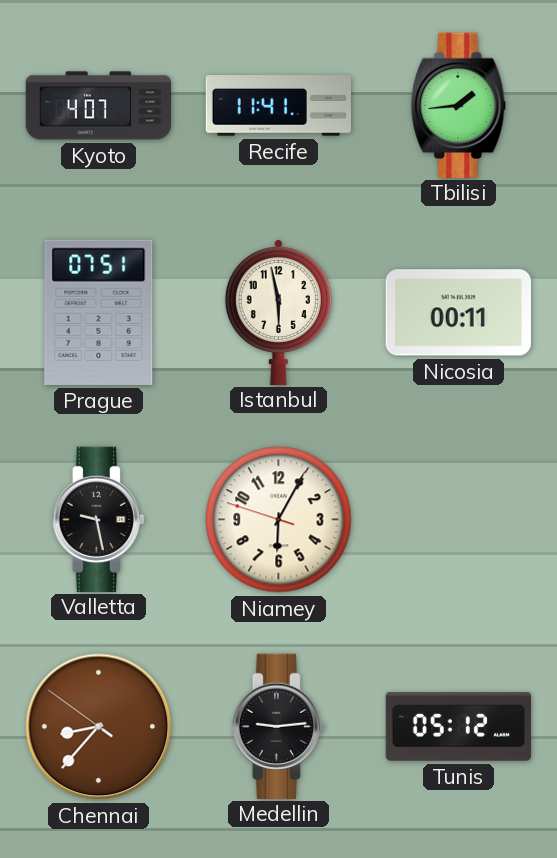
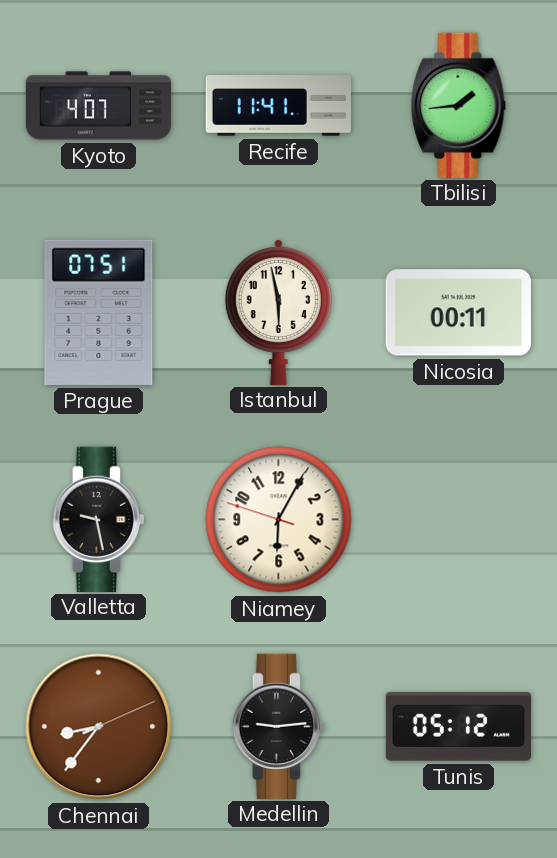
Chennai: 8:36:51 -> 8:36:11
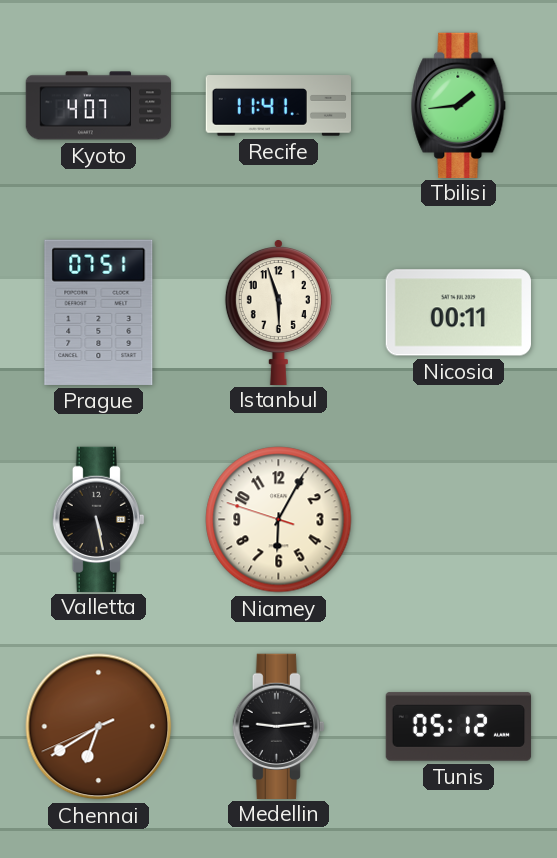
Istanbul: 5:58 -> 5:57
Valletta: 9:28 -> 5:28
Chennai: 8:36 -> 6:39
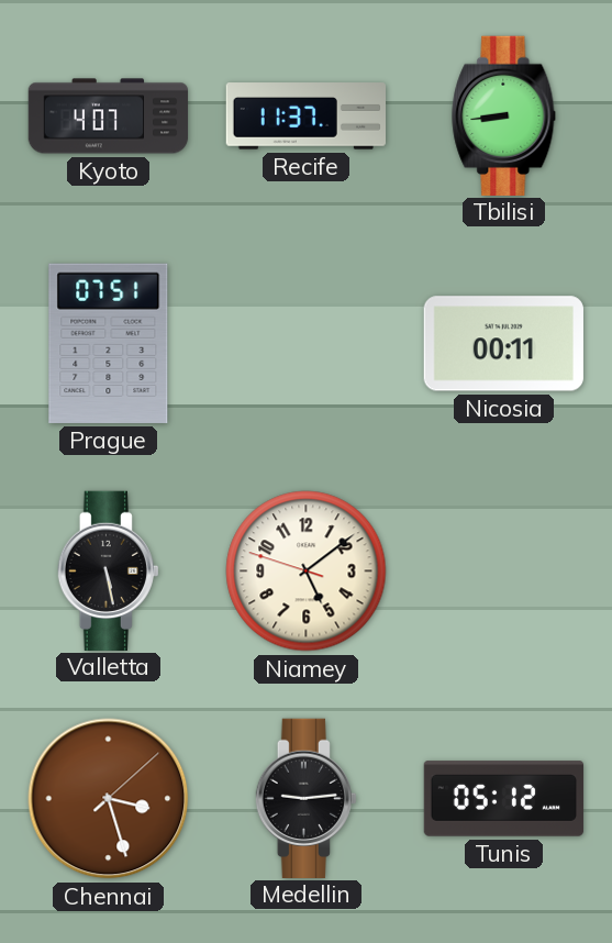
Recife: 11:41 -> 11:37
Tbilisi: 1:44 -> 8:44
Istanbul: 5:57 -> none
Niamey: 6:04 -> 5:08
Chennai: 6:39 -> 3:27
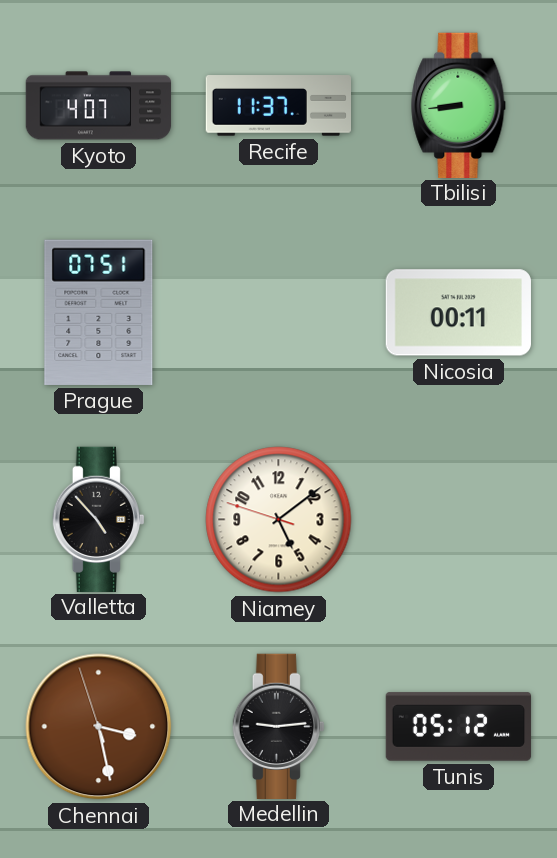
Valletta: 5:28 -> 4:53
Chennai: 3:27:08 -> 3:27:57
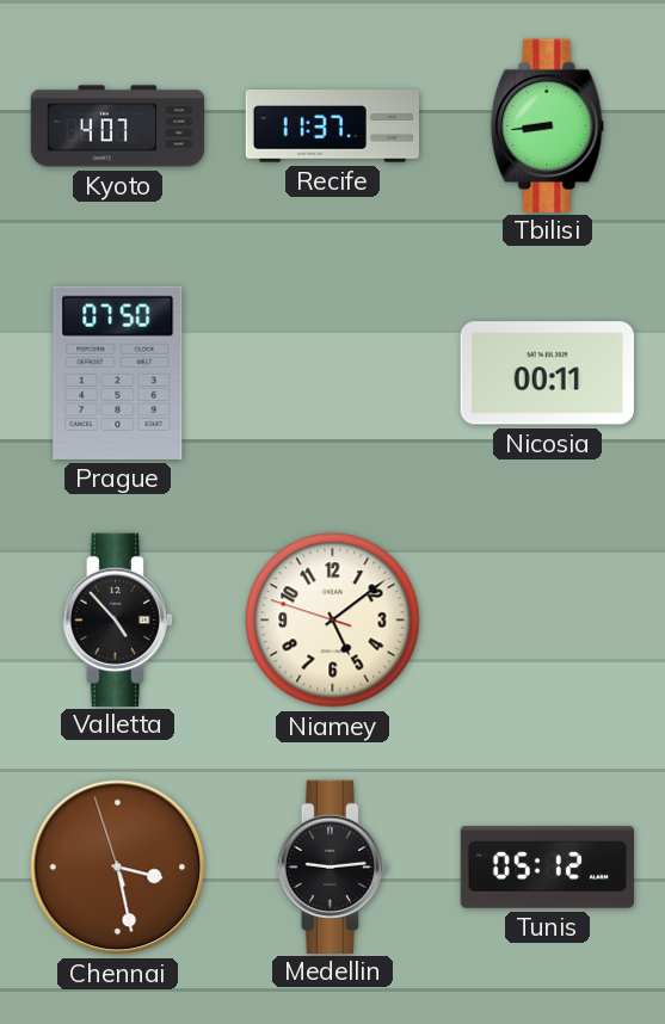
Prague: 07:51 -> 07:50
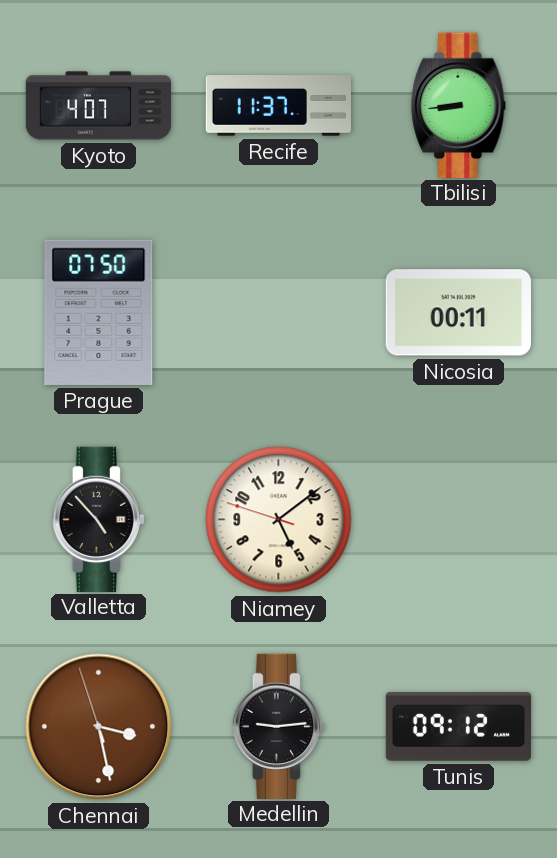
Tunis: 05:12 -> 09:12
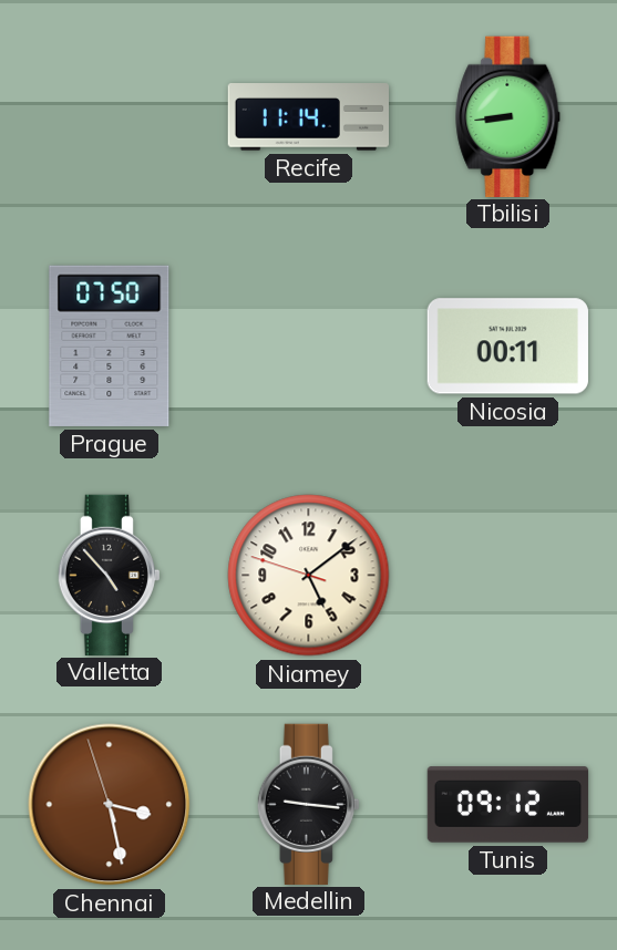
Kyoto: 4:07 -> none
Recife: 11:37 -> 11:14
Medellin: 9:14 -> 9:16
